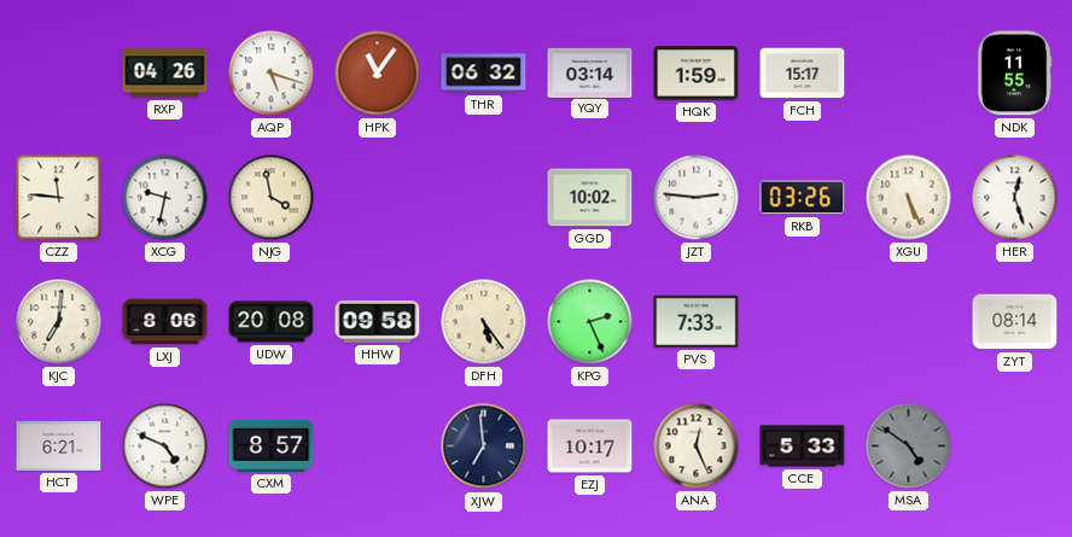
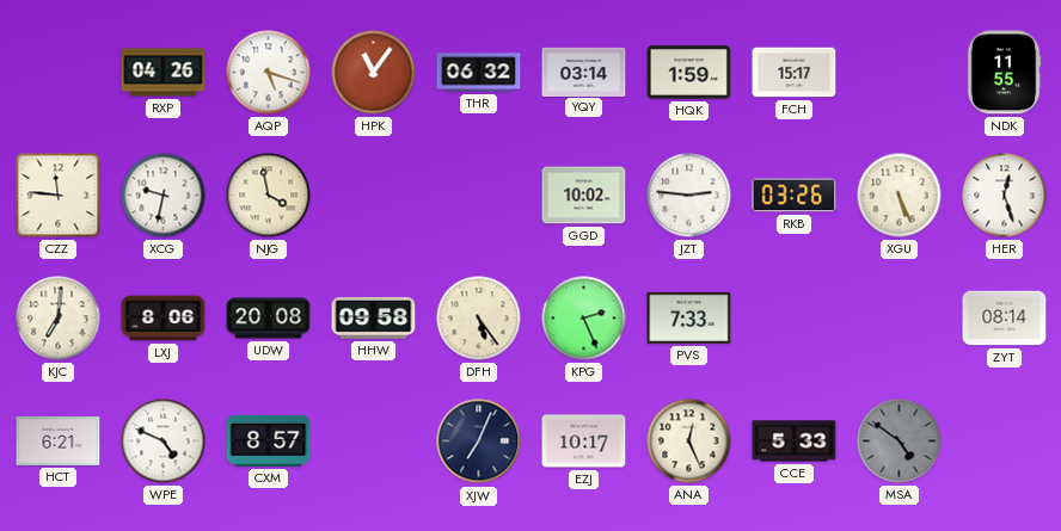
XJW: 6:59 -> 7:04
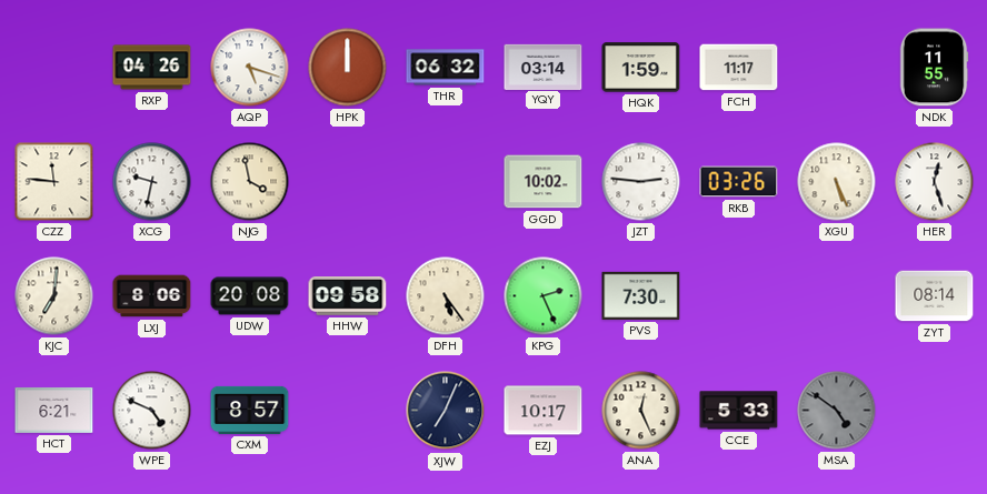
HPK: 11:06 -> 12:00
FCH: 15:17 -> 11:17
PVS: 7:33 -> 7:30
